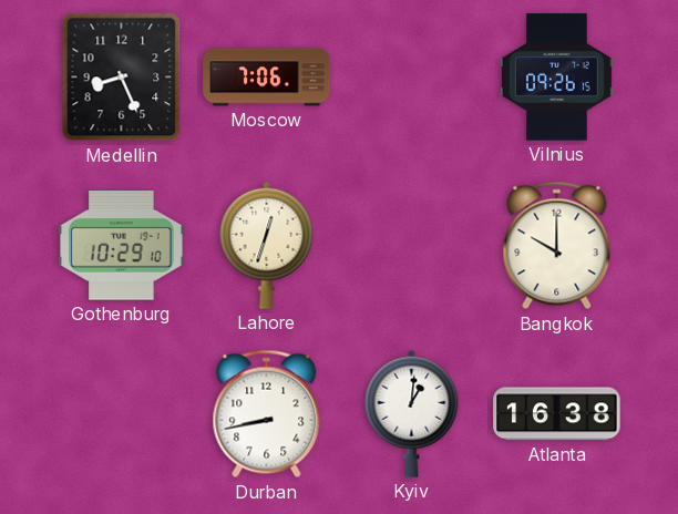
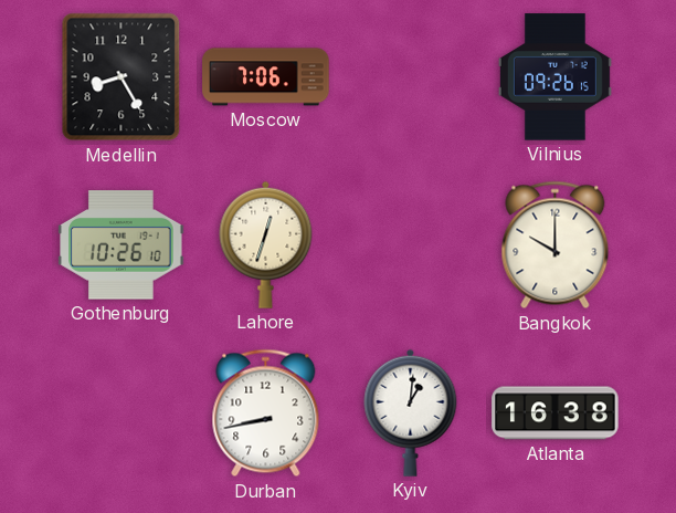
Medellin: 8:26 -> 8:25
Gothenburg: 10:29 -> 10:26
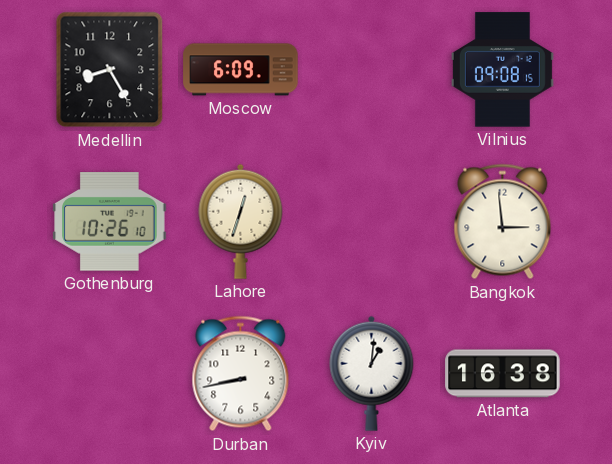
Moscow: 7:06 -> 6:09
Vilnius: 09:26 -> 09:08
Bangkok: 10:00 -> 2:59
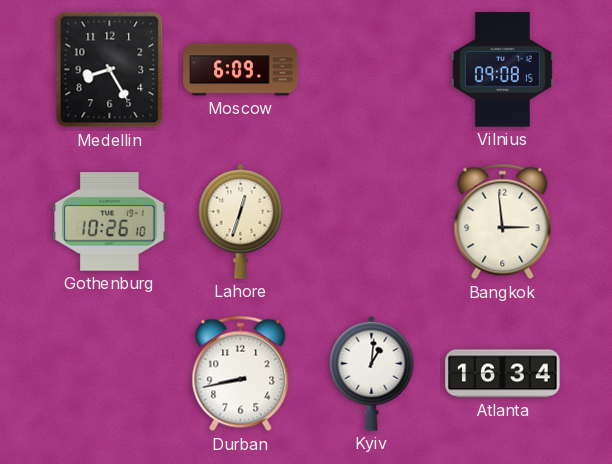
Atlanta: 16:38 -> 16:34
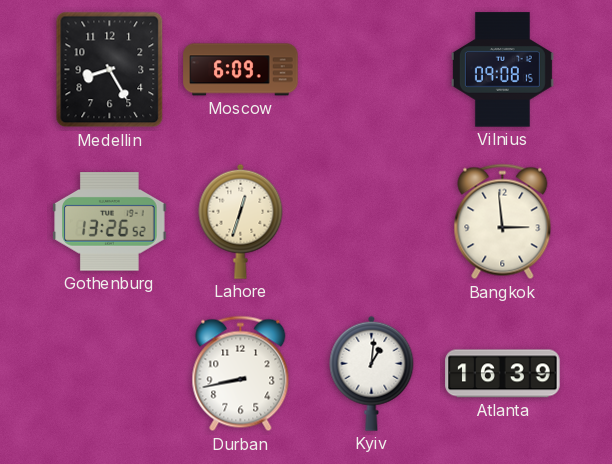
Gothenburg: 10:26 -> 13:26
Atlanta: 16:34 -> 16:39
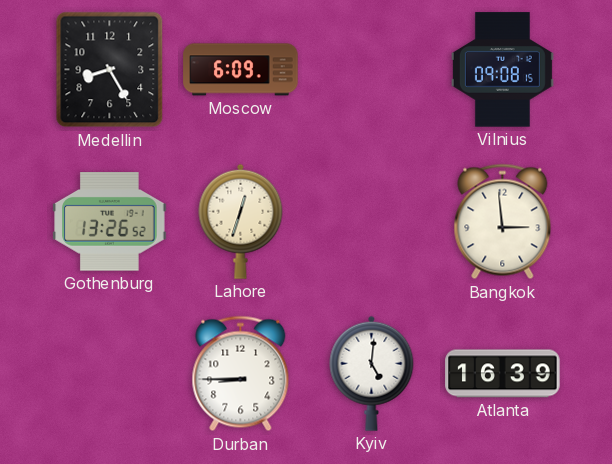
Durban: 8:43 -> 8:45
Kyiv: 1:01 -> 5:01
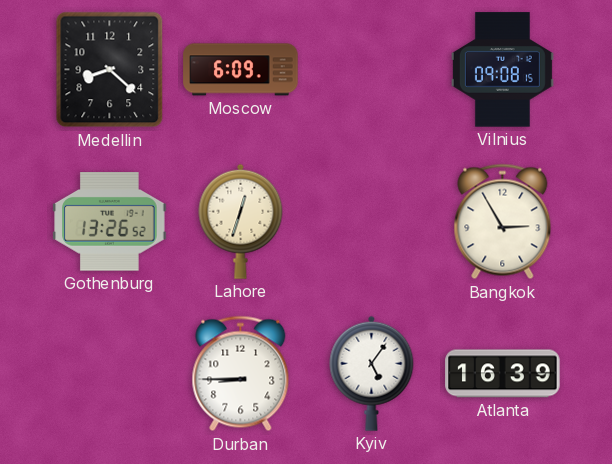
Medellin: 8:25 -> 8:22
Bangkok: 2:59 -> 2:55
Kyiv: 5:01 -> 5:06
